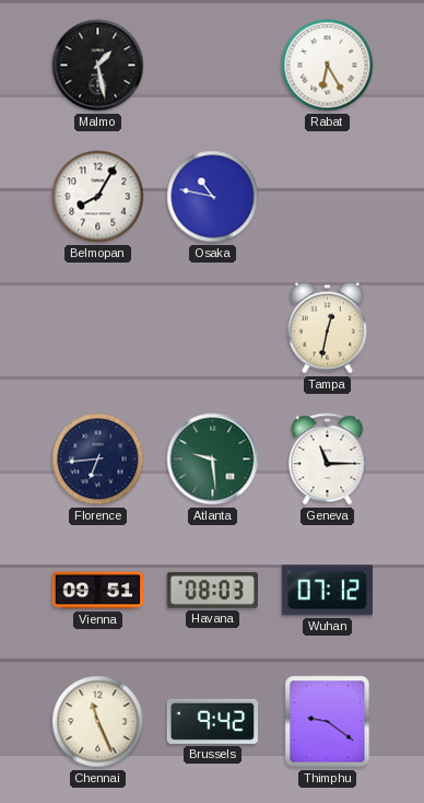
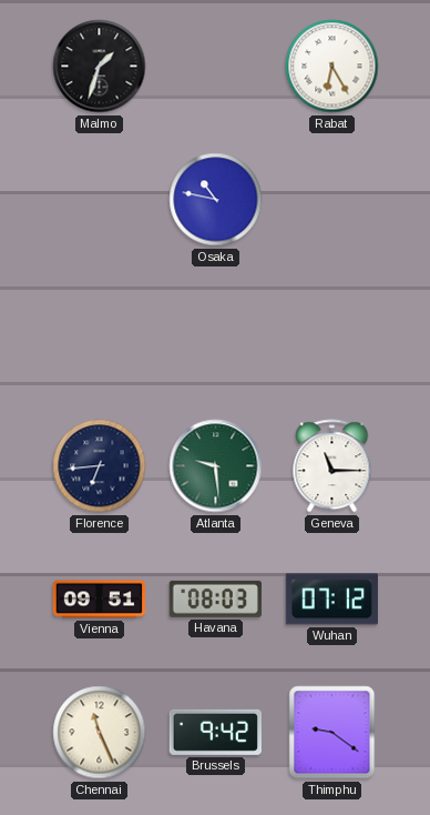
Malmo: 1:28 -> 1:33
Belmopan: 8:05 -> none
Tampa: 12:32 -> none
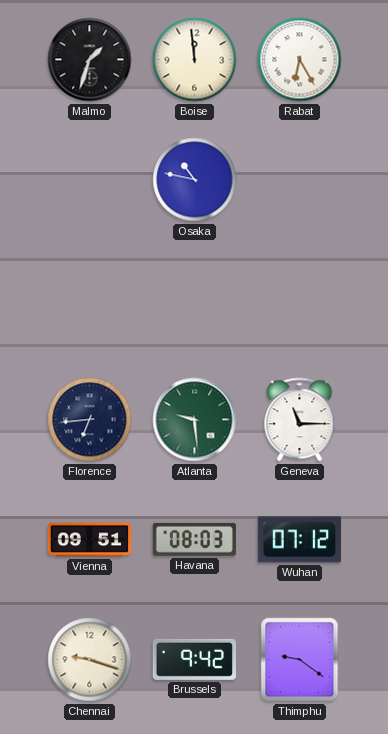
Boise: none -> 11:59
Chennai: 11:26 -> 9:18
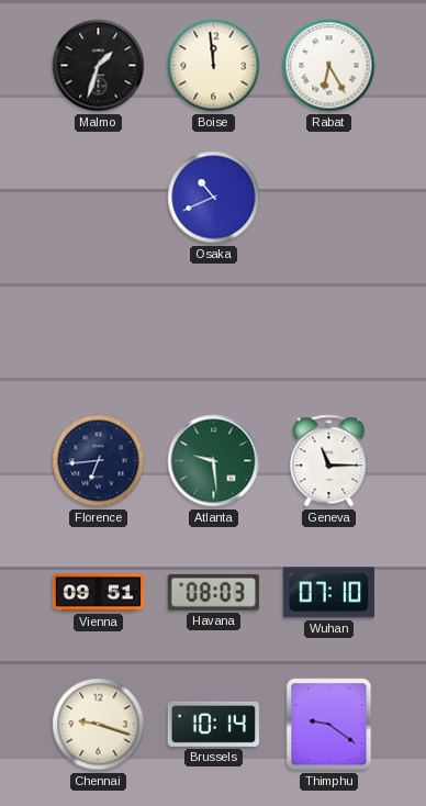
Osaka: 10:47 -> 10:41
Wuhan: 07:12 -> 07:10
Brussels: 9:42 -> 10:14
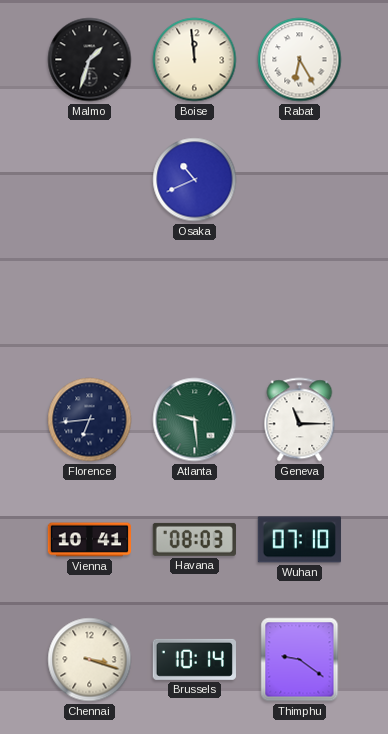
Vienna: 09:51 -> 10:41
Chennai: 9:18 -> 3:18
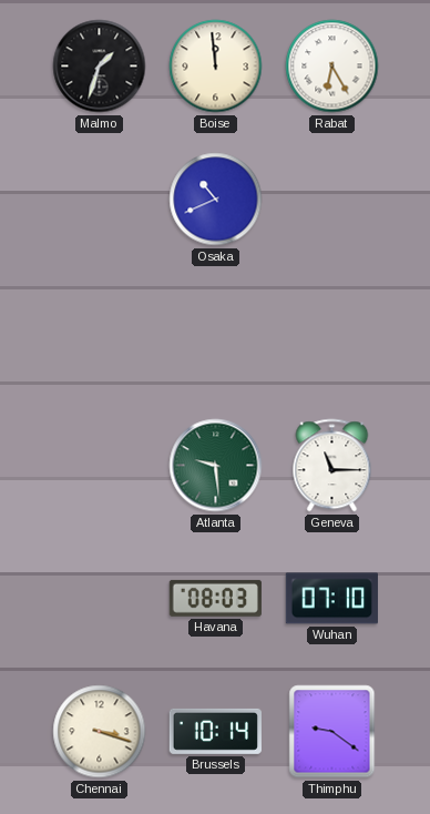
Florence: 6:44 -> none
Vienna: 10:41 -> none
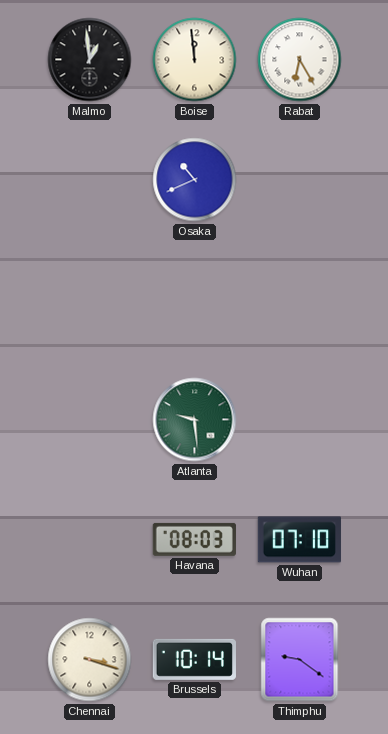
Malmo: 1:33 -> 12:59
Geneva: 11:15 -> none
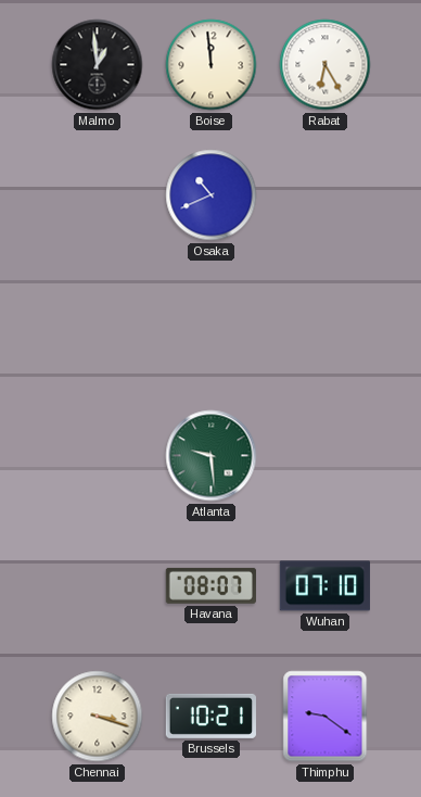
Havana: 08:03 -> 08:07
Brussels: 10:14 -> 10:21
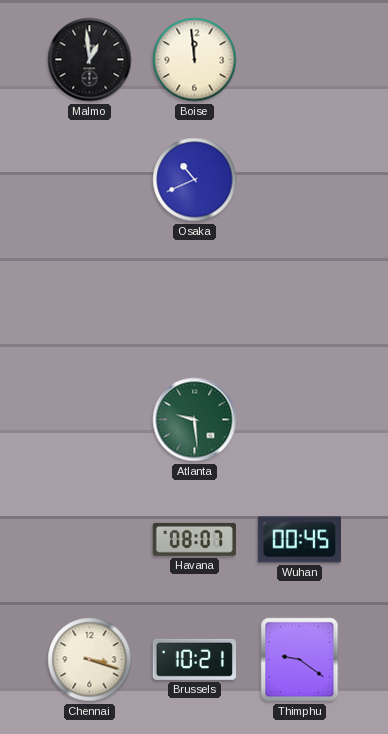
Rabat: 6:25 -> none
Wuhan: 07:10 -> 00:45
